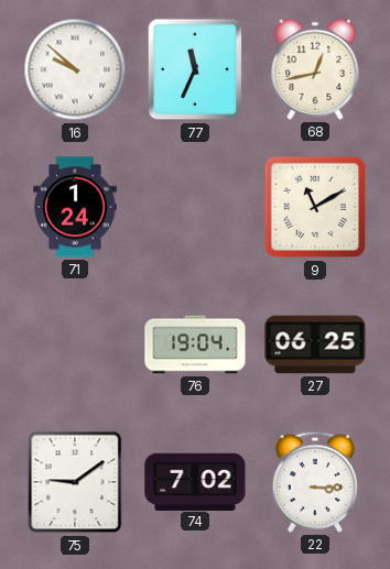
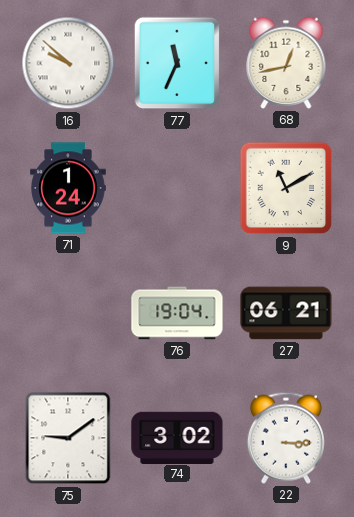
27: 06:25 -> 06:21
74: 7:02 -> 3:02
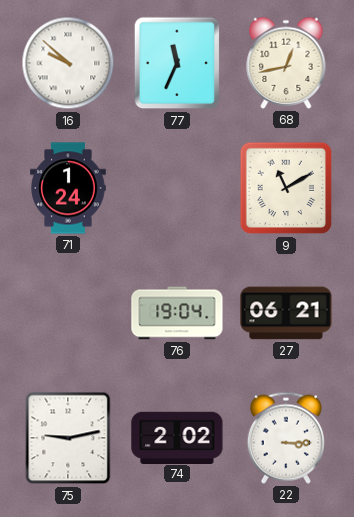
75: 9:09 -> 9:13
74: 3:02 -> 2:02
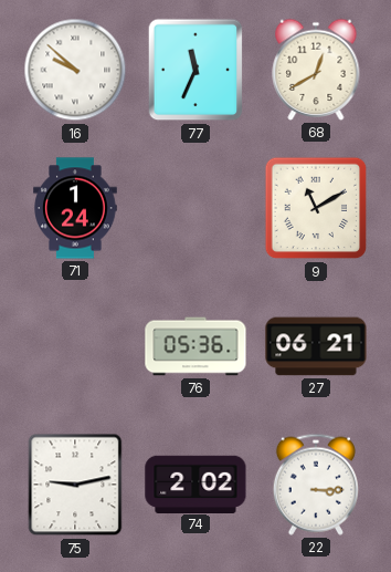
68: 12:43 -> 12:40
76: 19:04 -> 05:36
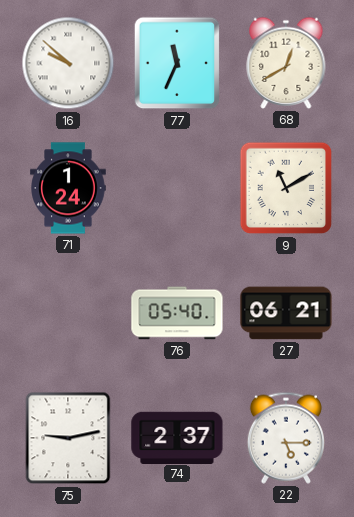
76: 05:36 -> 05:40
74: 2:02 -> 2:37
22: 3:15 -> 5:15
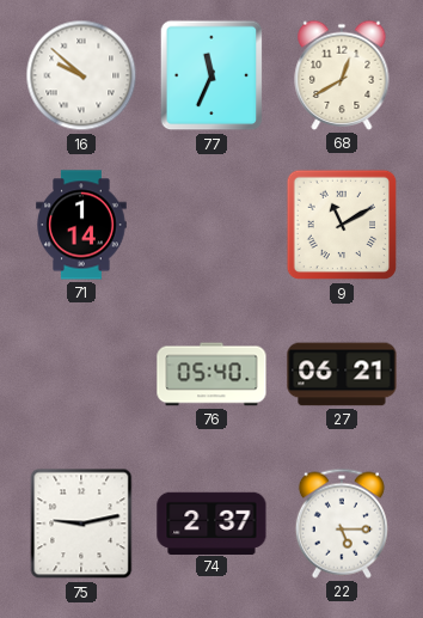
71: 1:24 -> 1:14
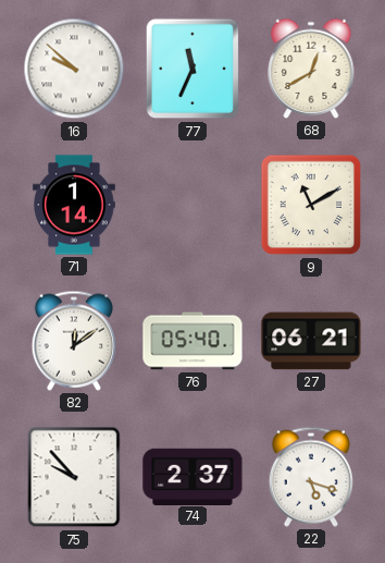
82: none -> 12:09
75: 9:13 -> 9:53
22: 5:15 -> 5:18
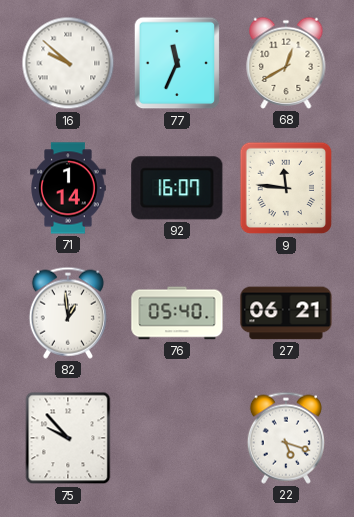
92: none -> 16:07
9: 11:10 -> 11:46
82: 12:09 -> 12:59
74: 2:37 -> none
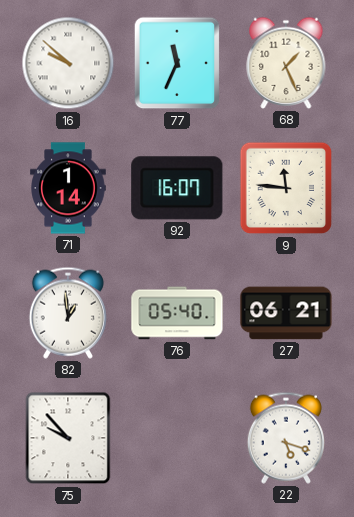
68: 12:40 -> 1:26
